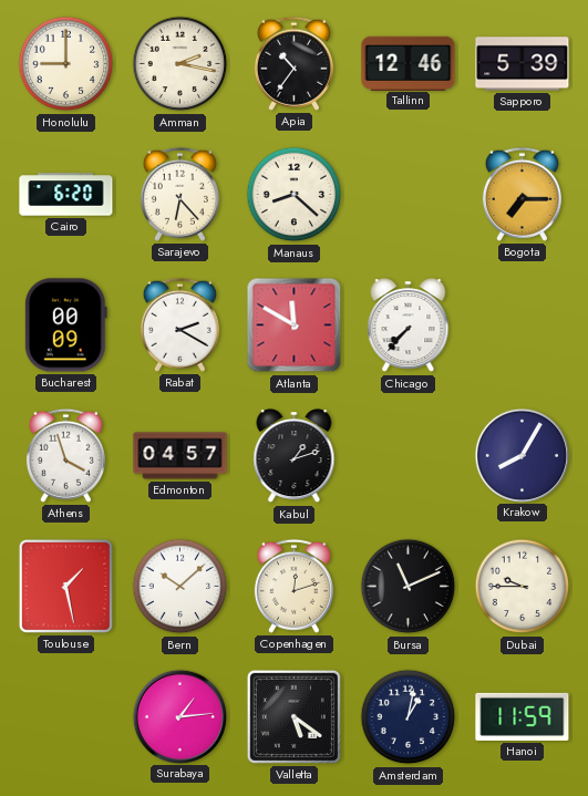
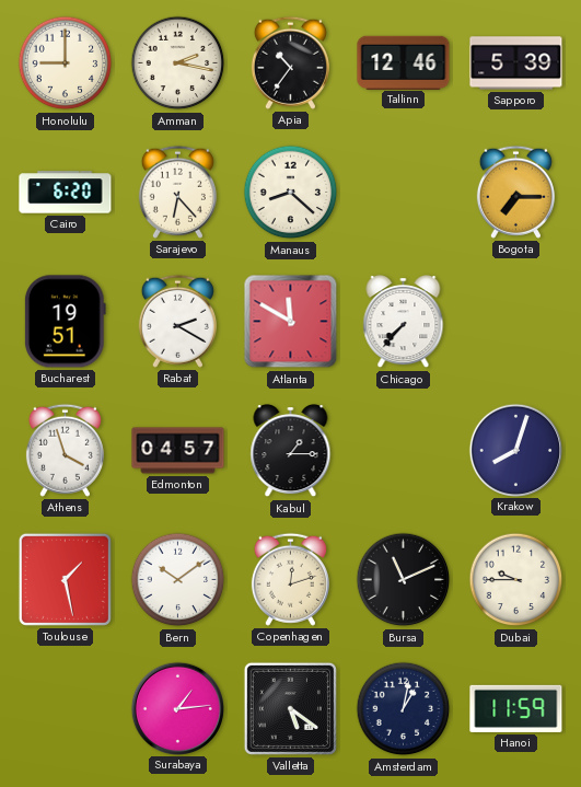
Bucharest: 00:09 -> 19:51
Kabul: 1:12 -> 1:15
Krakow: 8:05 -> 8:03
Bern: 10:08 -> 10:09
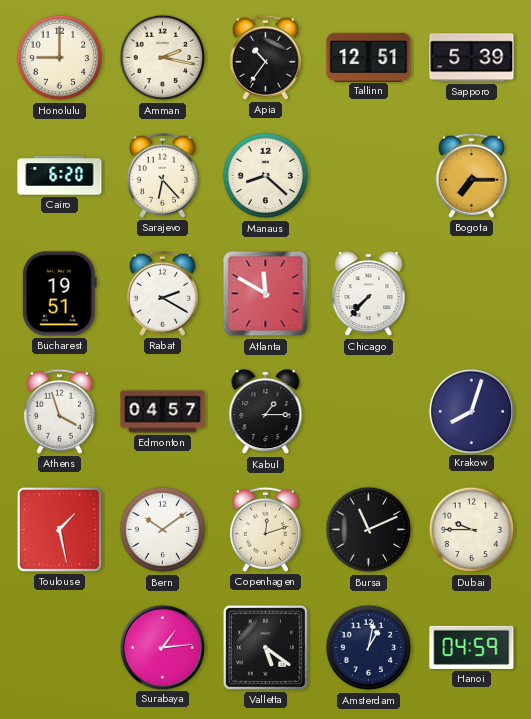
Tallinn: 12:46 -> 12:51
Hanoi: 11:59 -> 04:59
